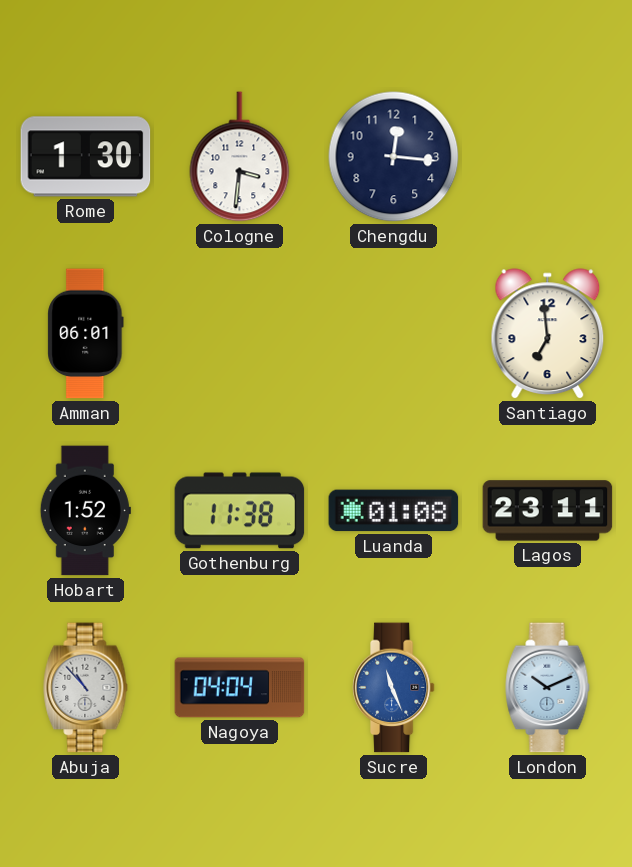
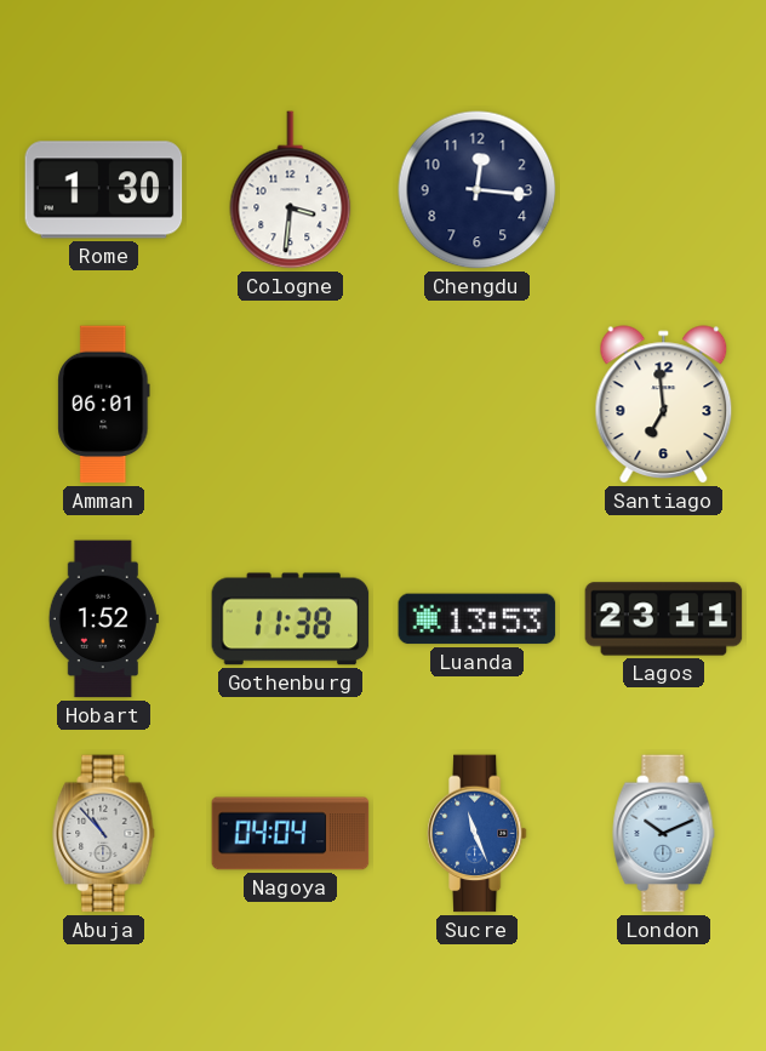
Luanda: 01:08 -> 13:53
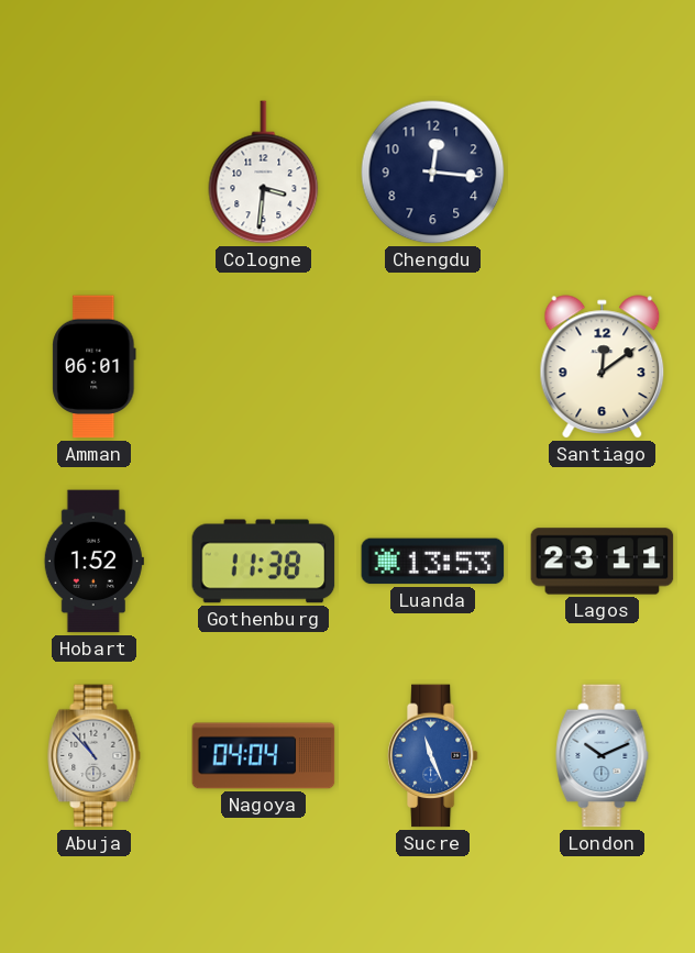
Rome: 1:30 -> none
Santiago: 6:59 -> 12:09
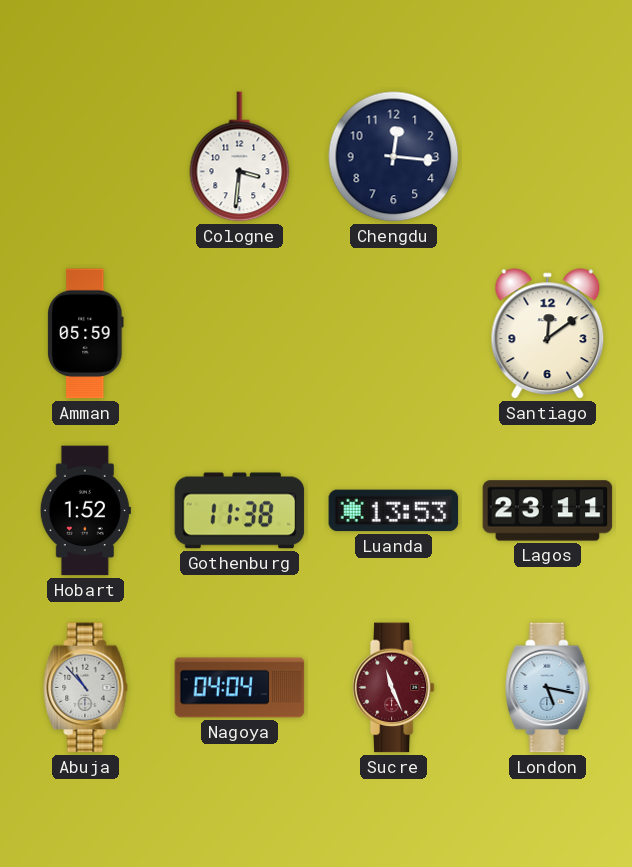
Amman: 06:01 -> 05:59
Sucre dial: blue -> burgundy
London: 10:11 -> 5:17
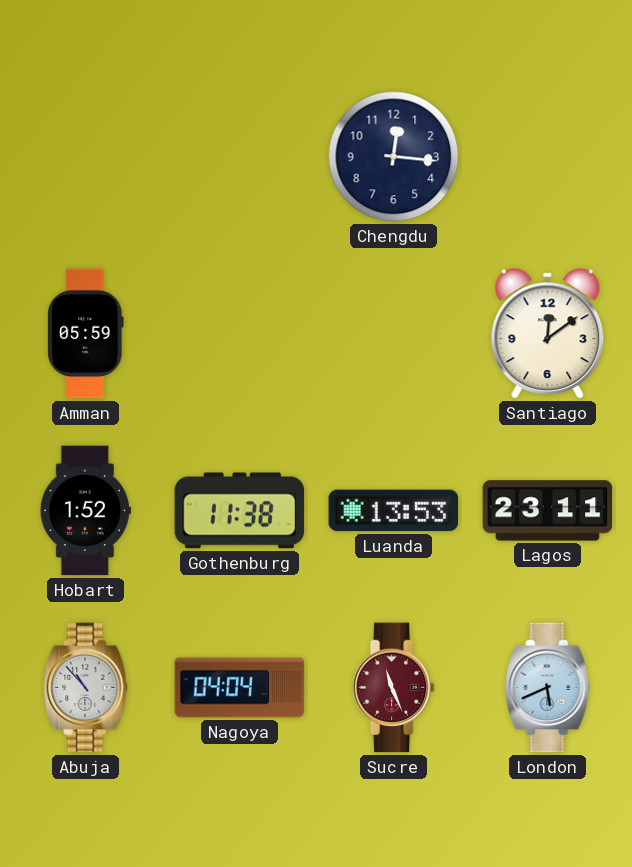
Cologne: 3:31 -> none
London: 5:17 -> 5:41
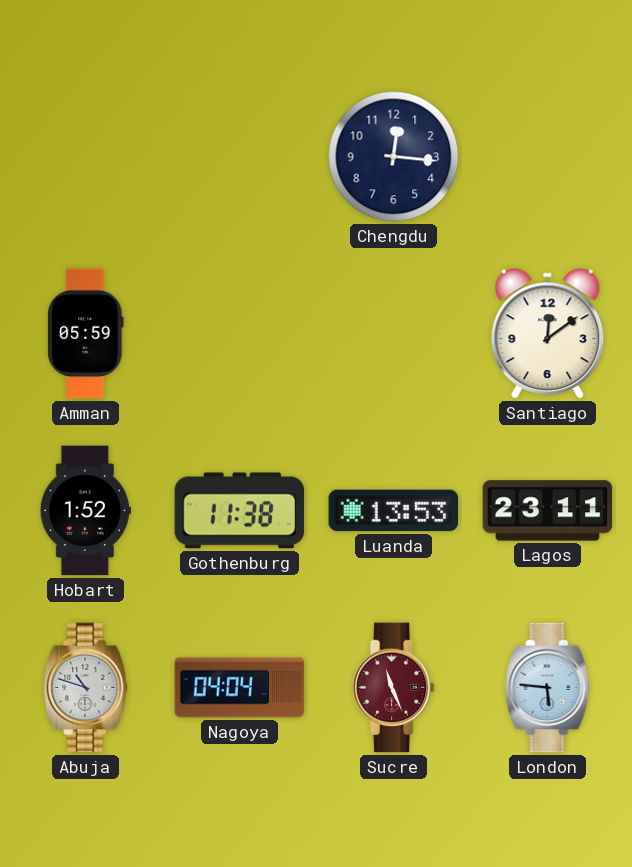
Abuja: 10:53 -> 10:48
London: 5:41 -> 5:46
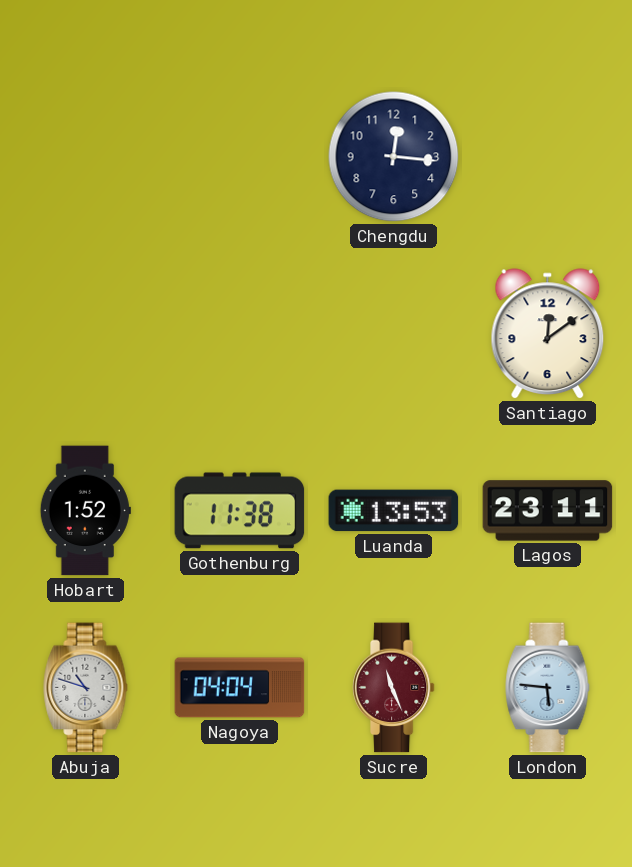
Amman: 05:59 -> none
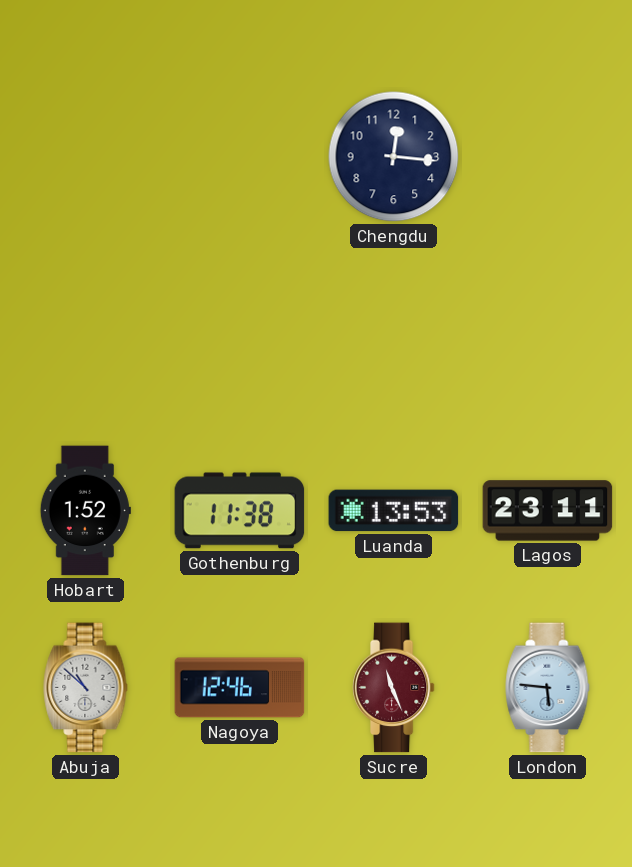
Santiago: 12:09 -> none
Abuja: 10:48 -> 10:52
Nagoya: 04:04 -> 12:46
